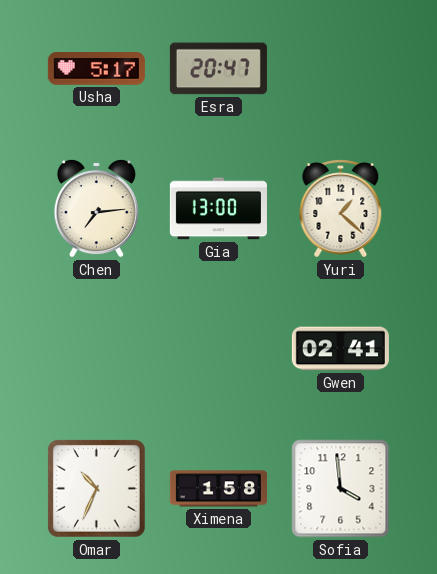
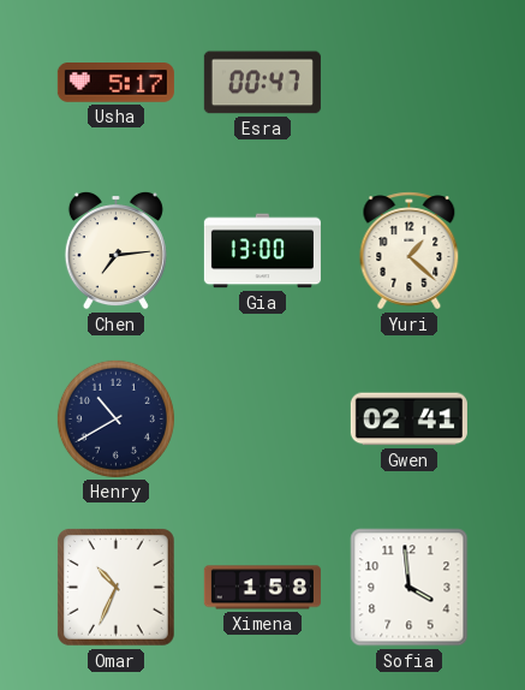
Esra: 20:47 -> 00:47
Henry: none -> 10:40
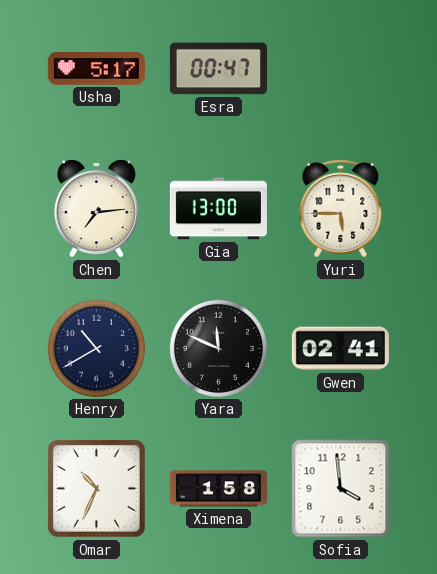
Yuri: 1:22 -> 5:45
Yara: none -> 11:49
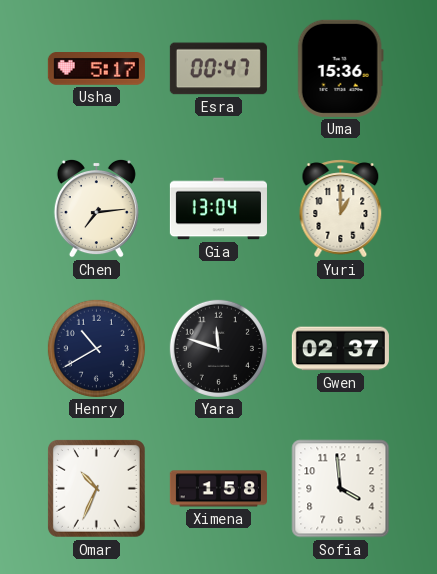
Uma: none -> 15:36
Gia: 13:00 -> 13:04
Yuri: 5:45 -> 1:00
Yara: 11:49 -> 11:48
Gwen: 02:41 -> 02:37
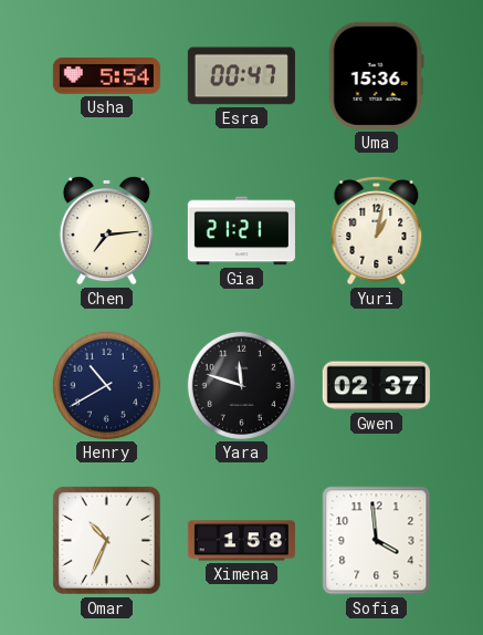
Usha: 5:17 -> 5:54
Gia: 13:04 -> 21:21
Yuri: 1:00 -> 1:02
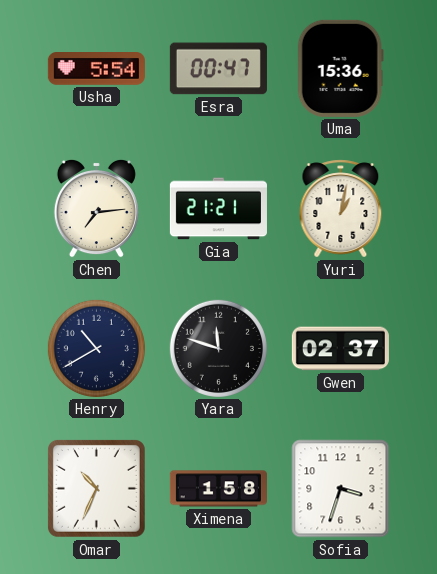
Sofia: 3:59 -> 3:33
